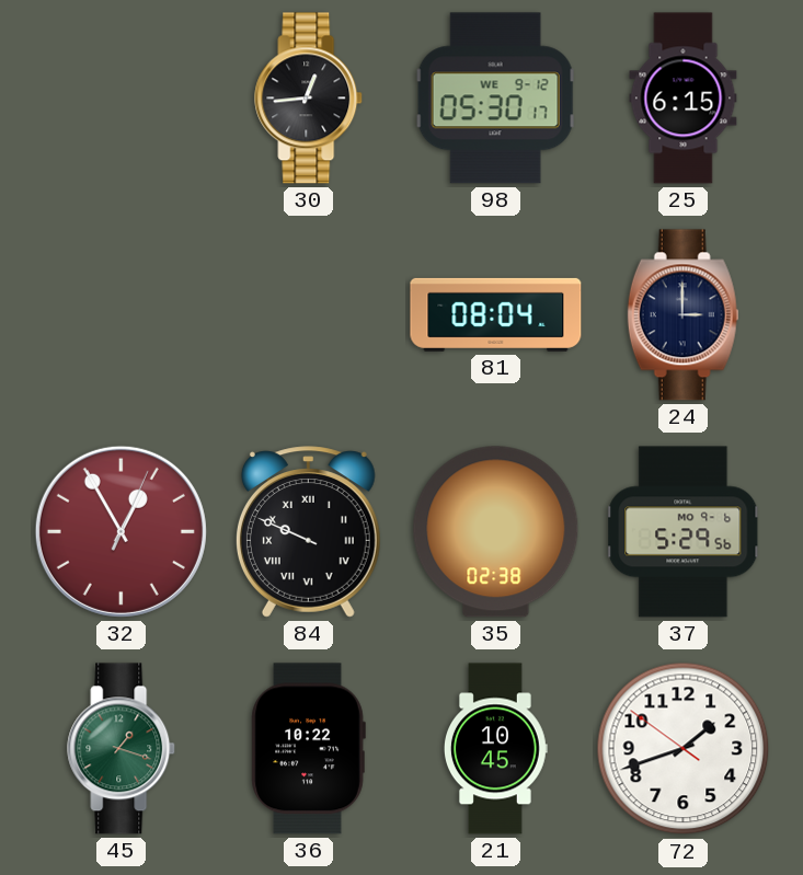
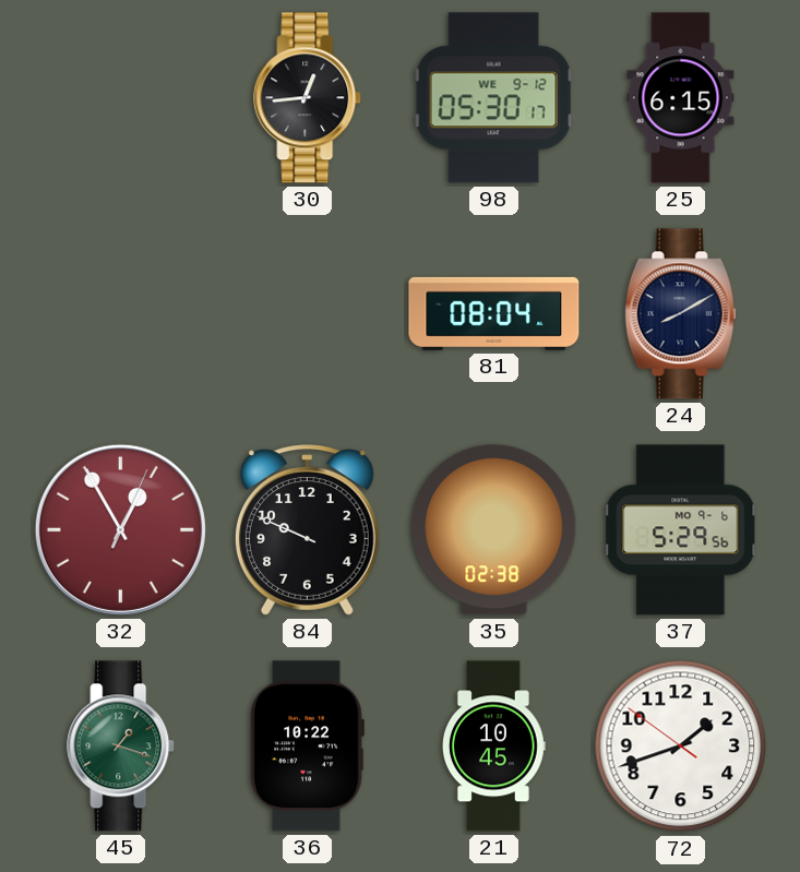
24: 3:00 -> 8:10
84 numerals: Roman -> Arabic
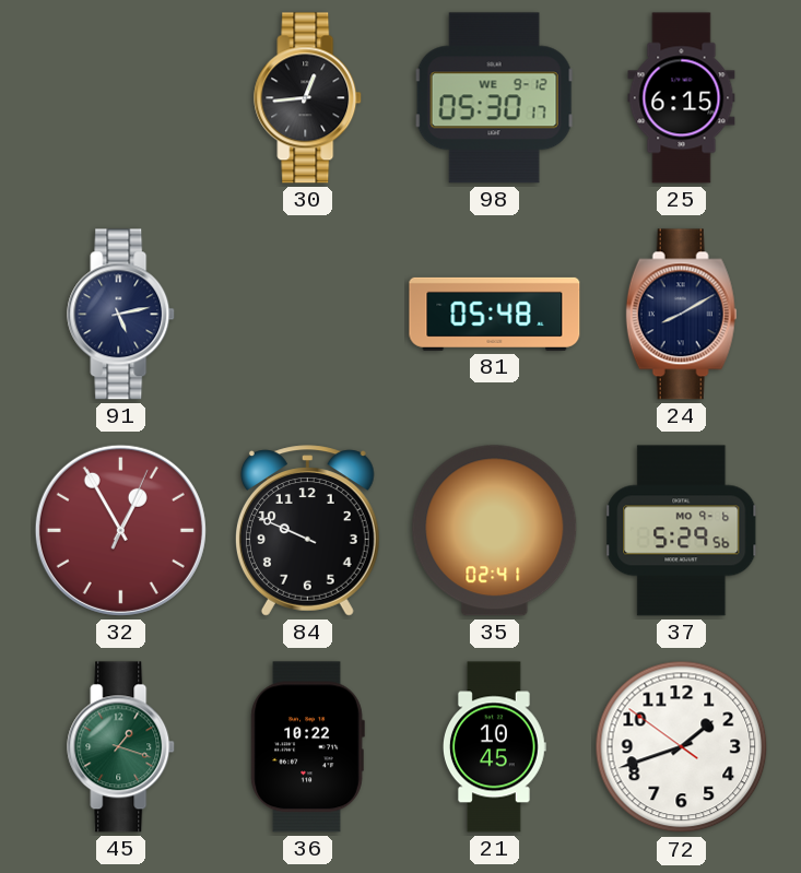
91: none -> 5:13
81: 08:04 -> 05:48
35: 02:38 -> 02:41
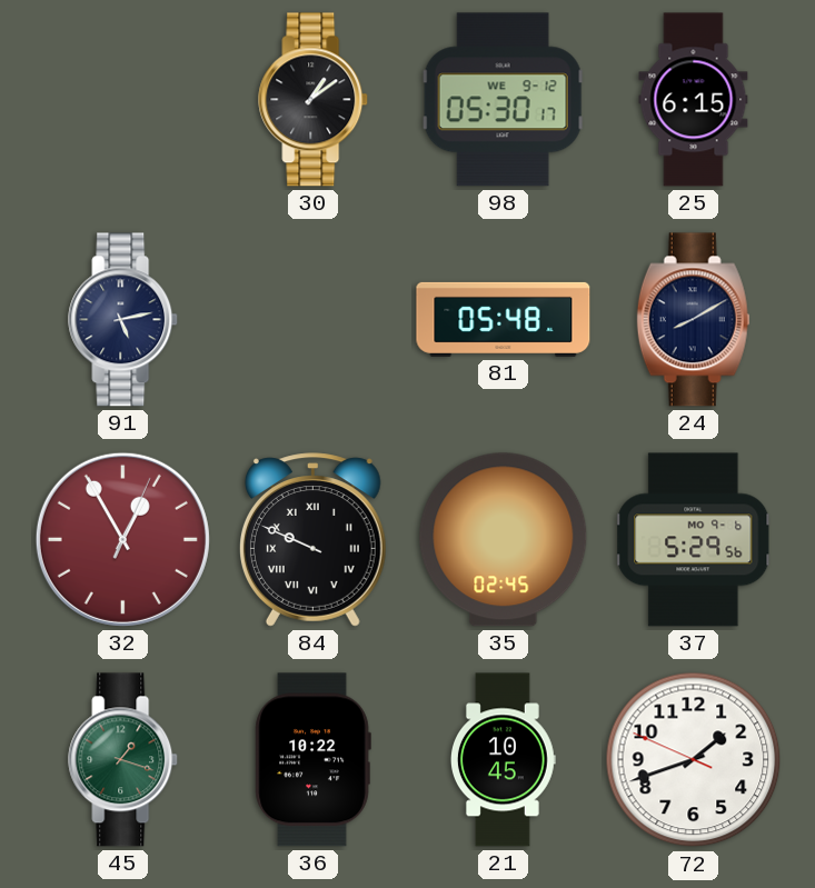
30: 12:44 -> 1:09
84 numerals: Arabic -> Roman
35: 02:41 -> 02:45
72: 1:41:51 -> 1:41:49
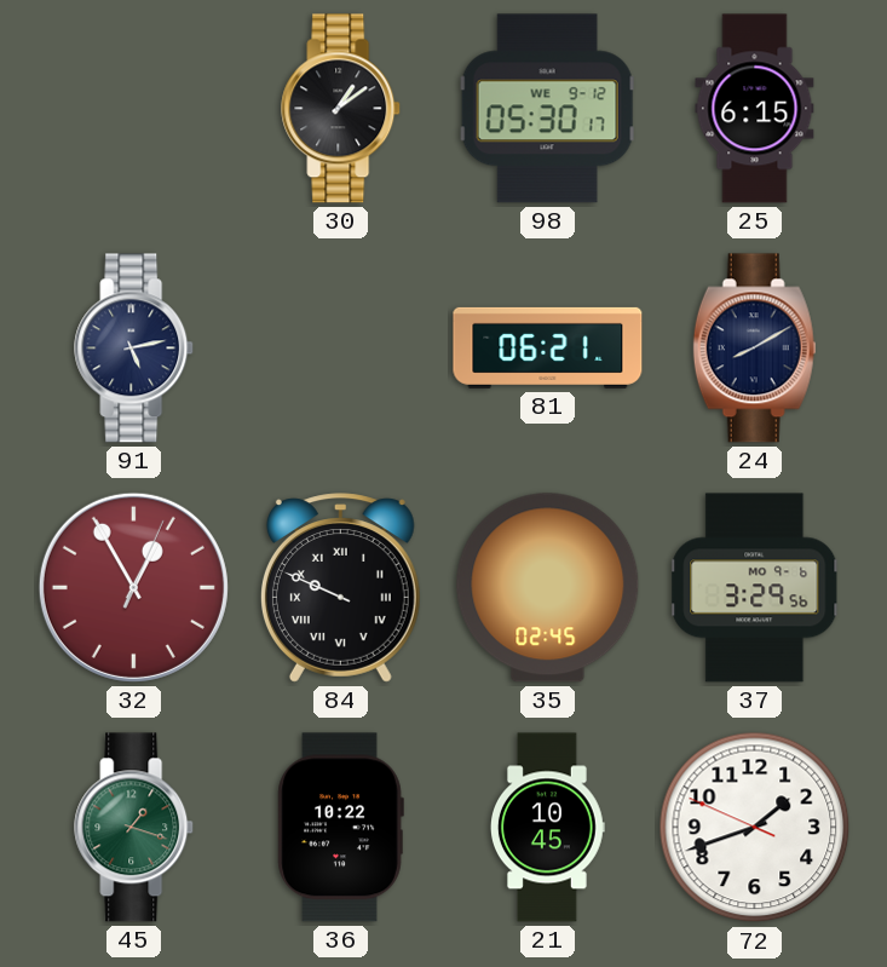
81: 05:48 -> 06:21
37: 5:29 -> 3:29
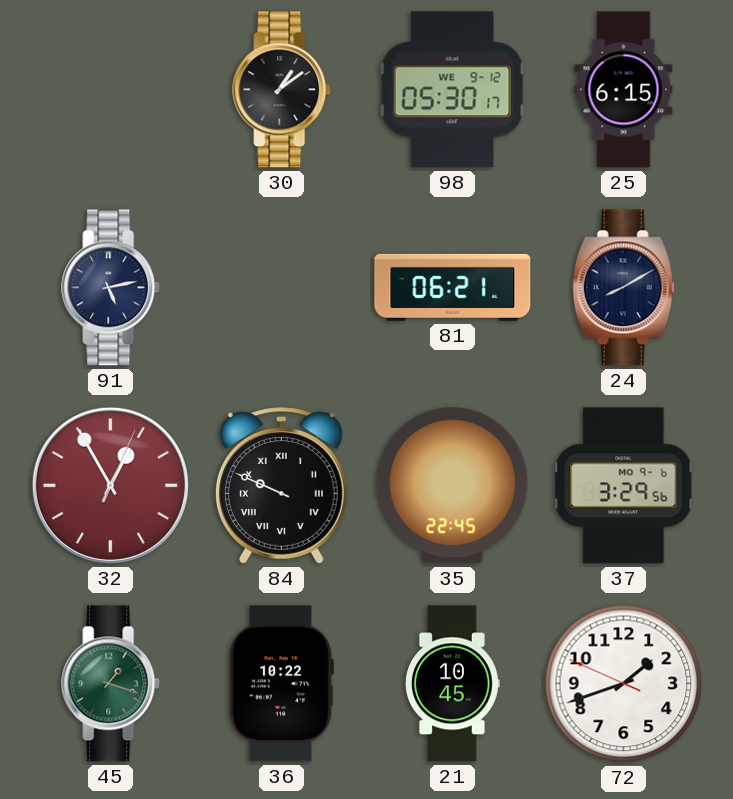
35: 02:45 -> 22:45
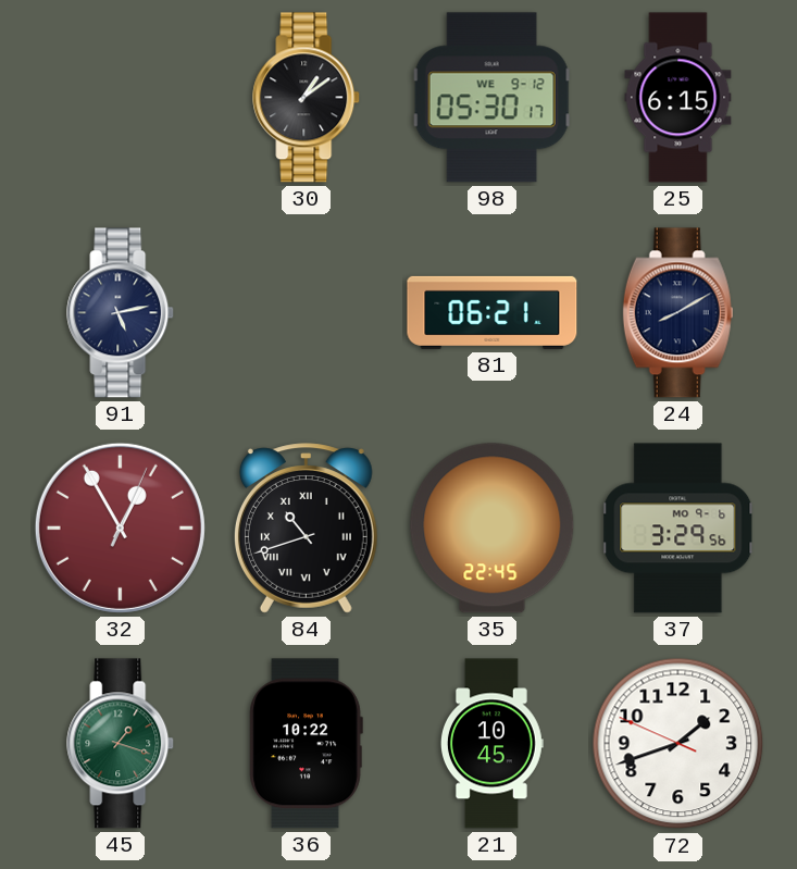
84: 9:49 -> 10:42
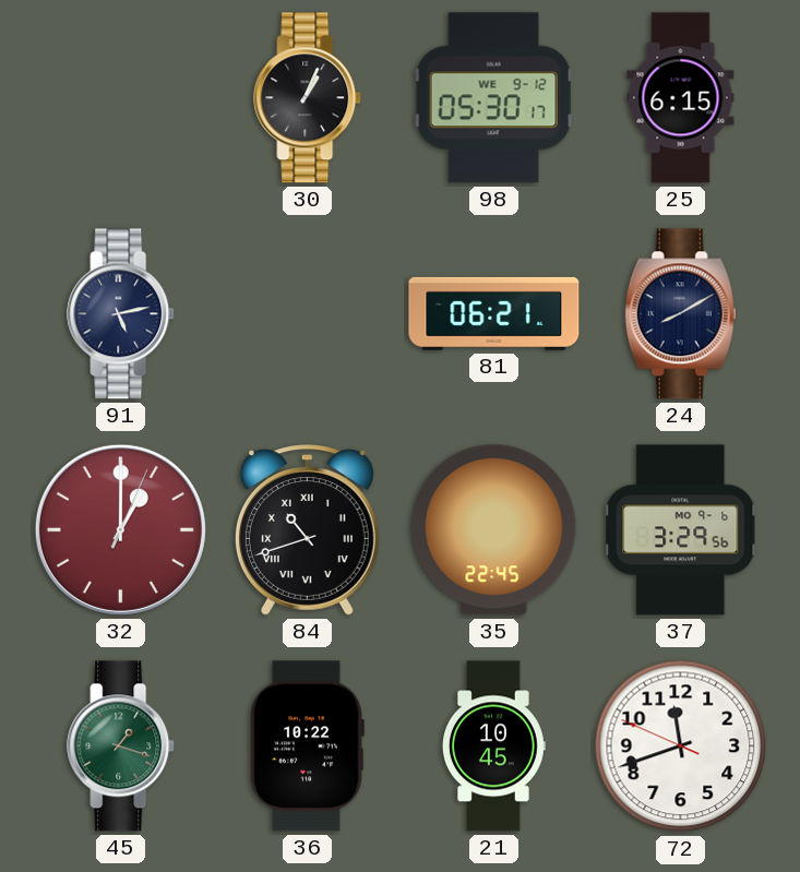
30: 1:09 -> 1:04
32: 12:55 -> 1:00
72: 1:41 -> 11:41
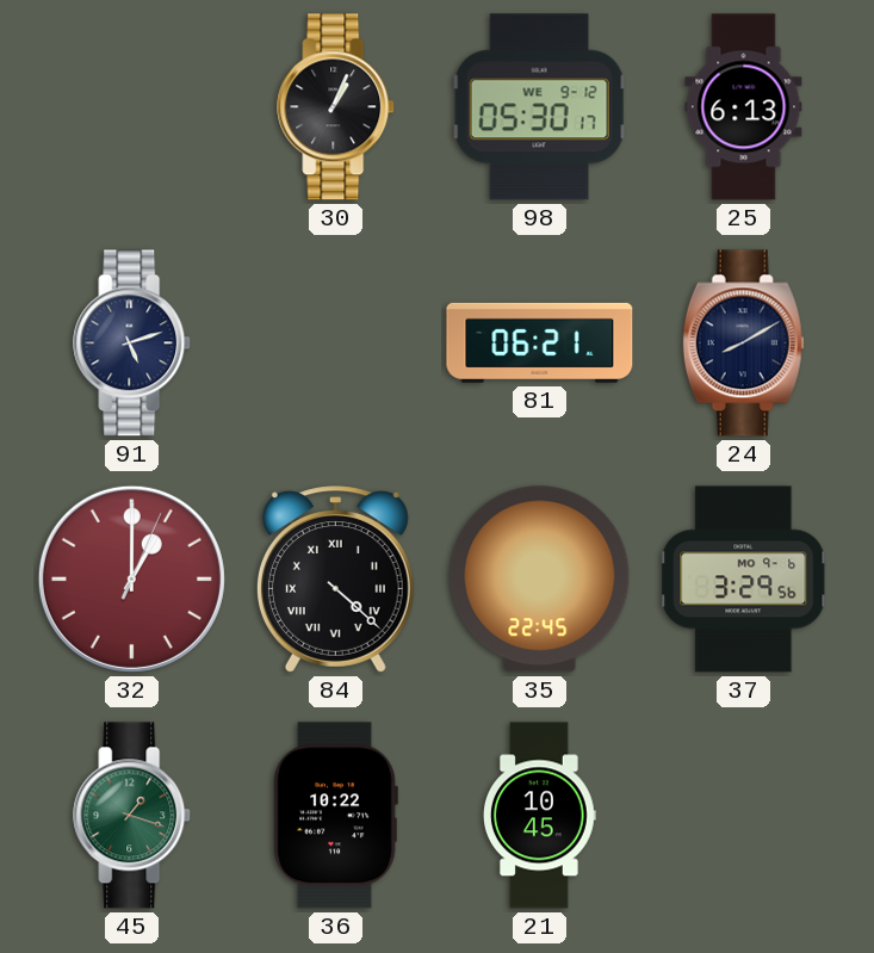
25: 6:15 -> 6:13
91: 5:13 -> 5:12
84: 10:42 -> 4:22
72: 11:41 -> none
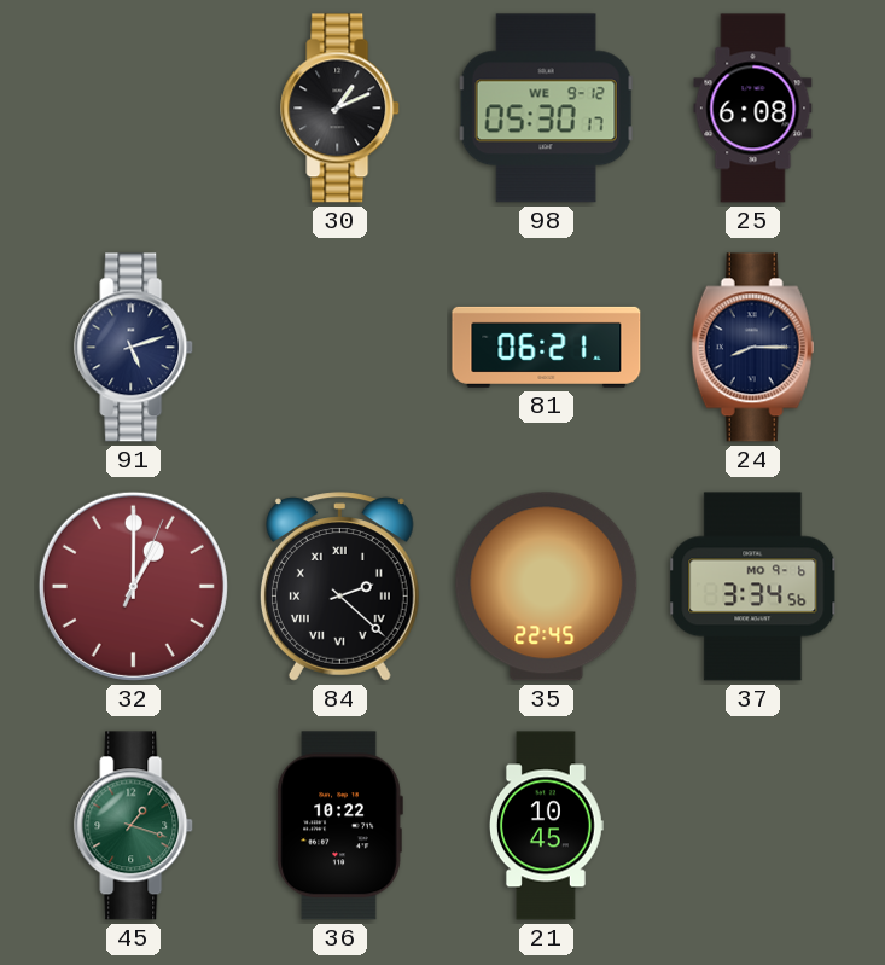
30: 1:04 -> 1:11
25: 6:13 -> 6:08
24: 8:10 -> 8:15
84: 4:22 -> 2:22
37: 3:29 -> 3:34
